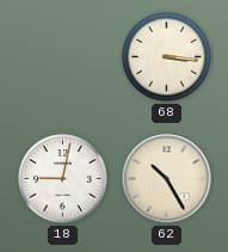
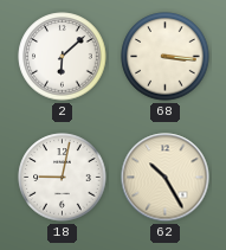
2: none -> 6:08
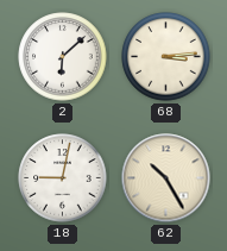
68: 3:16 -> 3:14
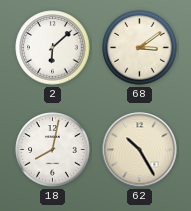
68: 3:14 -> 3:09
18: 9:02 -> 8:02
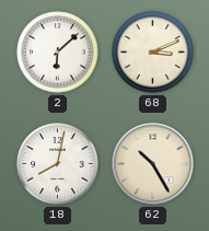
68: 3:09 -> 3:11
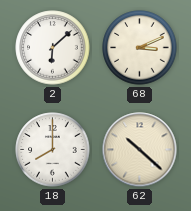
18: 8:02 -> 8:00
62: 10:25 -> 10:22
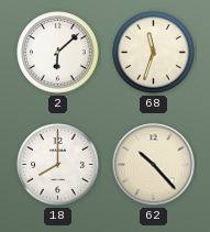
68: 3:11 -> 11:33
62: 10:22 -> 10:23
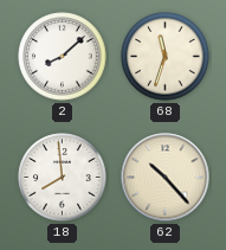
2: 6:08 -> 8:08
18: 8:00 -> 7:59
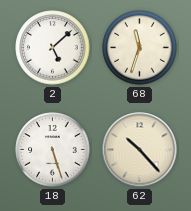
2: 8:08 -> 5:08
18: 7:59 -> 5:27
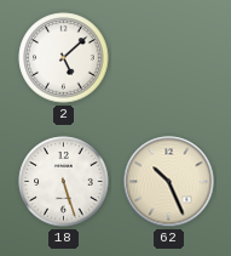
68: 11:33 -> none
62: 10:23 -> 10:26
